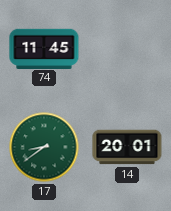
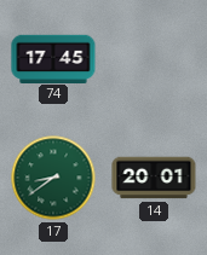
74: 11:45 -> 17:45
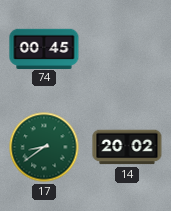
74: 17:45 -> 00:45
14: 20:01 -> 20:02
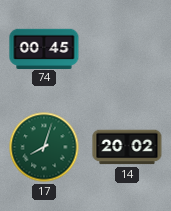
17: 8:39 -> 8:03
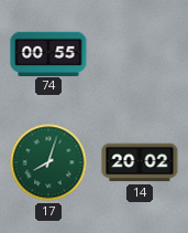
74: 00:45 -> 00:55
